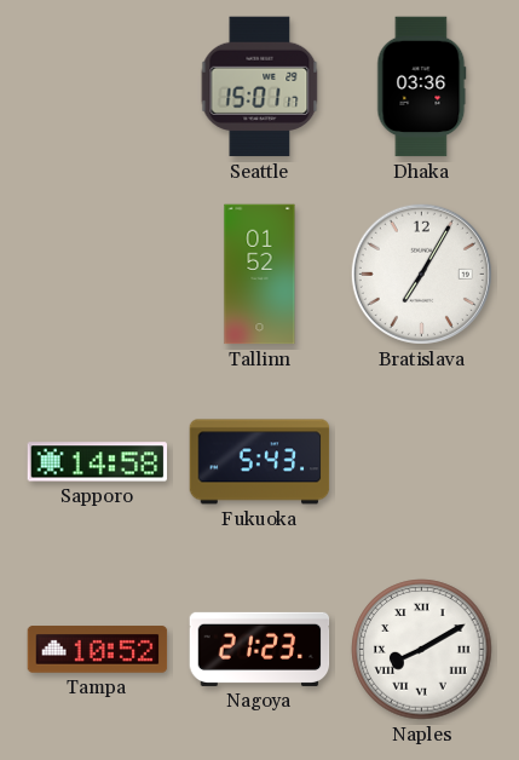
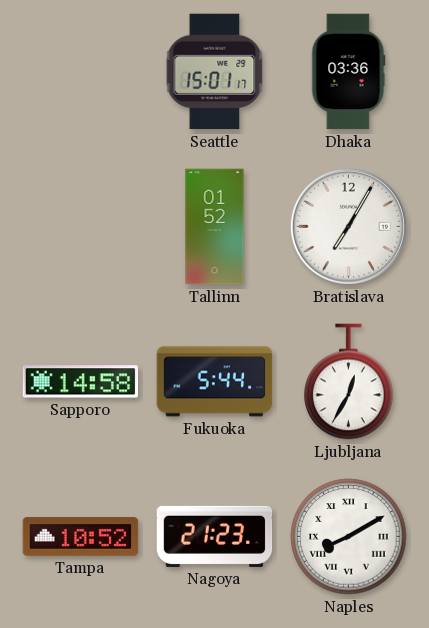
Fukuoka: 5:43 -> 5:44
Ljubljana: none -> 12:35
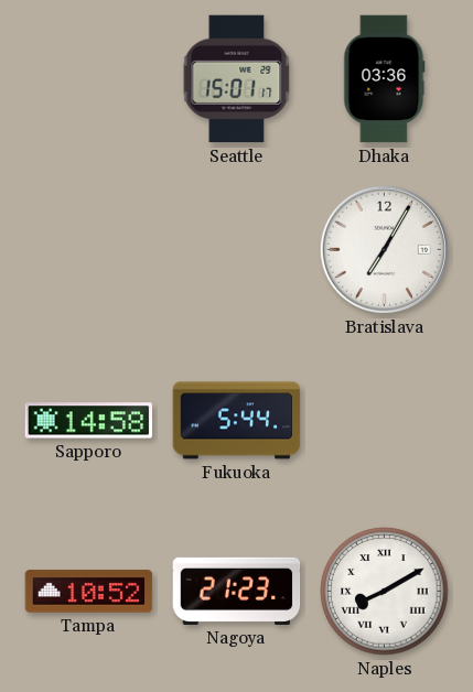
Tallinn: 01:52 -> none
Ljubljana: 12:35 -> none
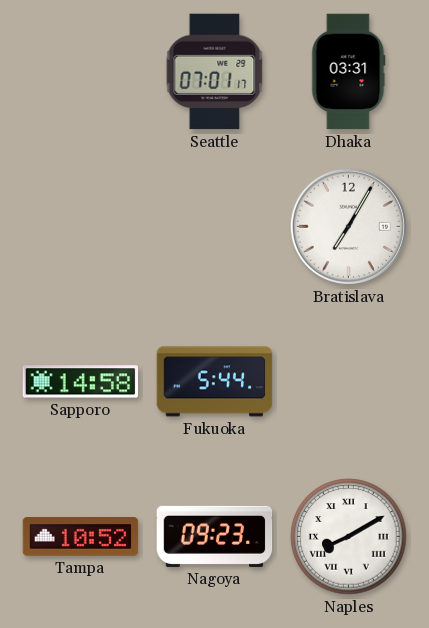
Seattle: 15:01 -> 07:01
Dhaka: 03:36 -> 03:31
Nagoya: 21:23 -> 09:23
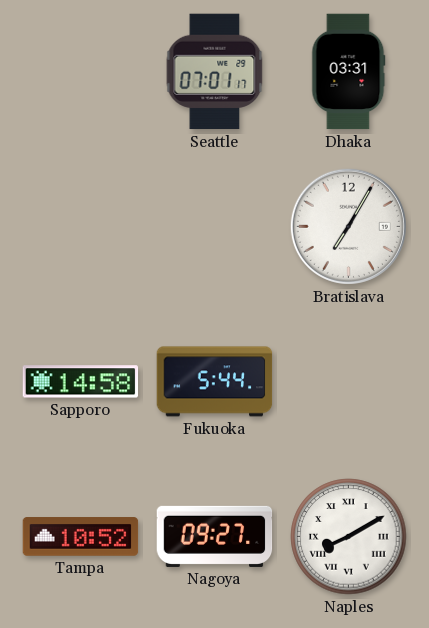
Nagoya: 09:23 -> 09:27
